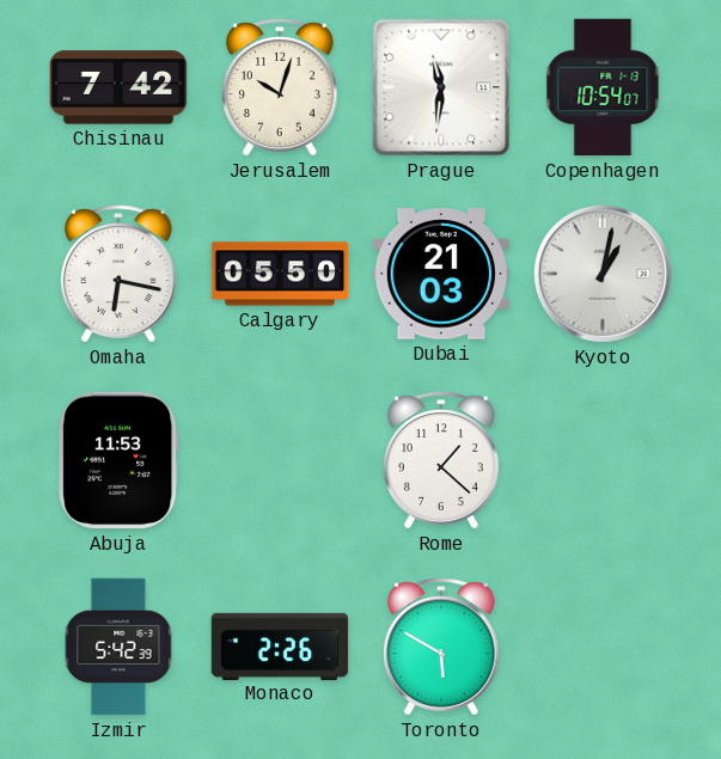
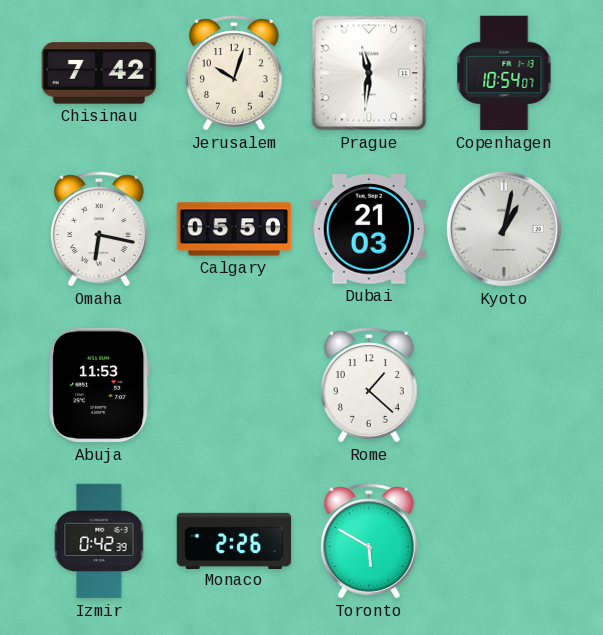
Izmir: 5:42 -> 0:42
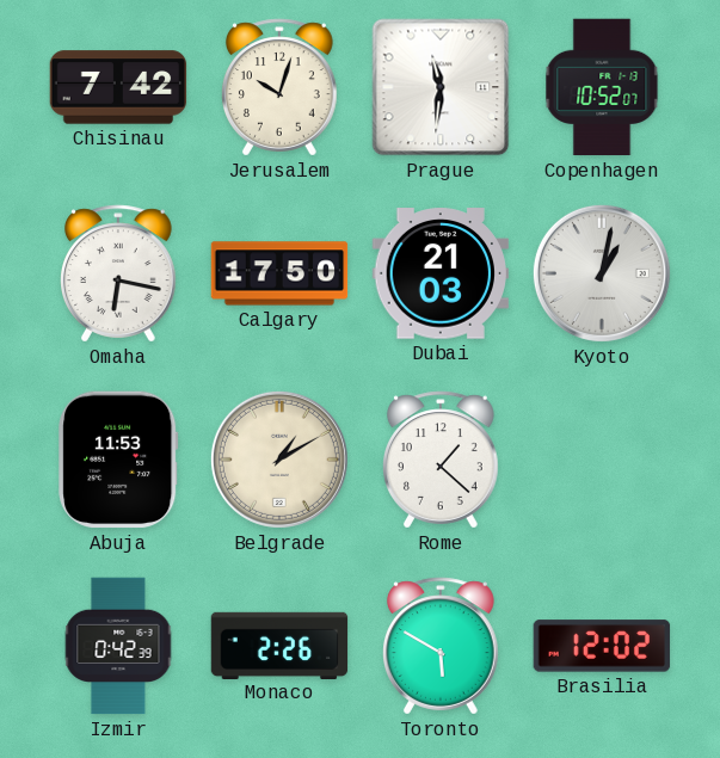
Copenhagen: 10:54 -> 10:52
Calgary: 05:50 -> 17:50
Belgrade: none -> 1:10
Brasilia: none -> 12:02
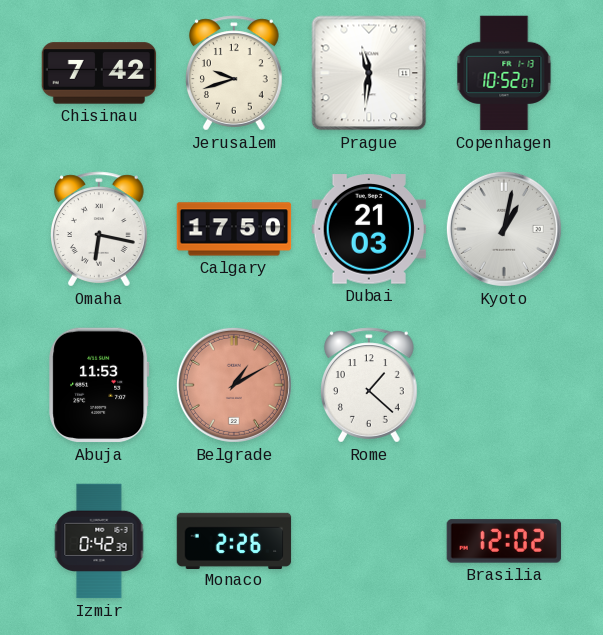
Jerusalem: 10:03 -> 9:42
Belgrade dial: cream -> salmon
Toronto: 5:50 -> none
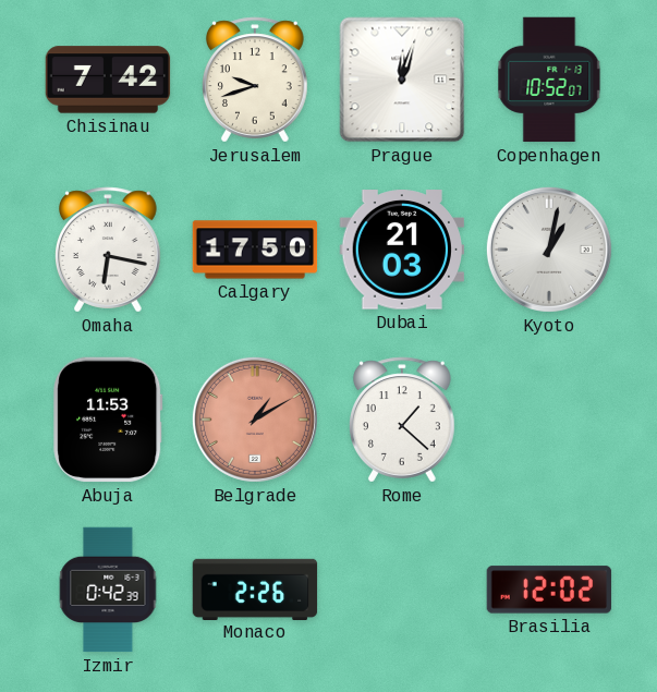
Prague: 11:31 -> 12:03
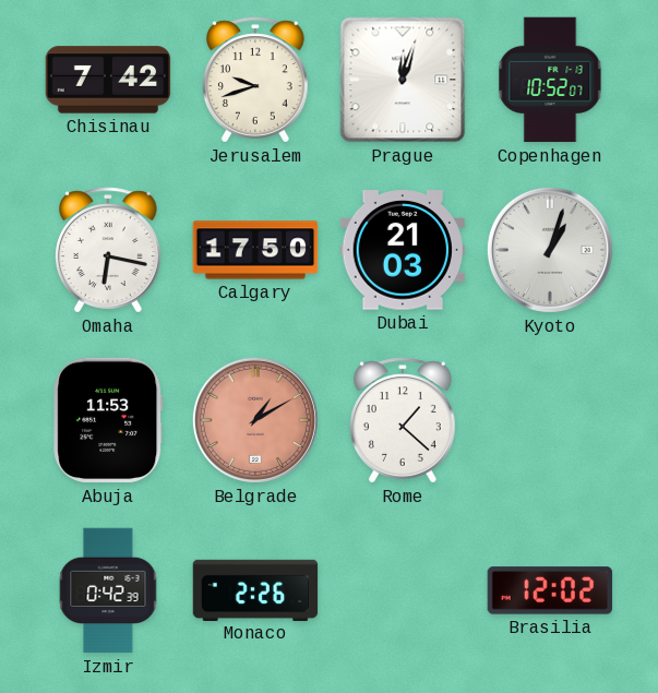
Kyoto: 1:02 -> 1:03
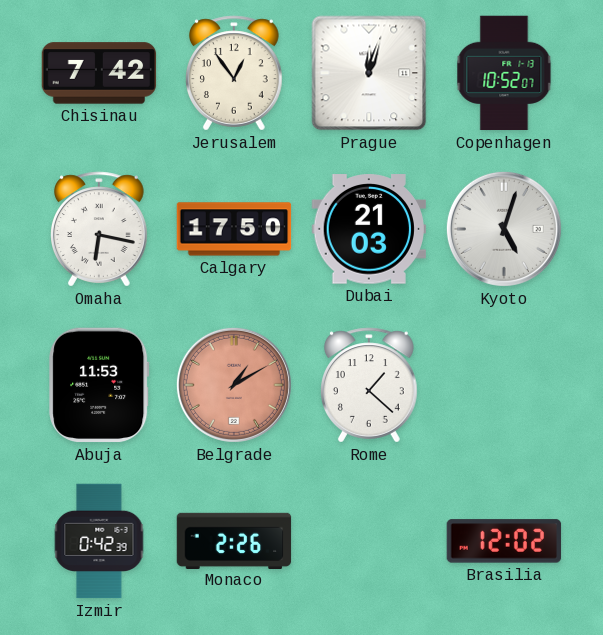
Jerusalem: 9:42 -> 12:54
Kyoto: 1:03 -> 5:03
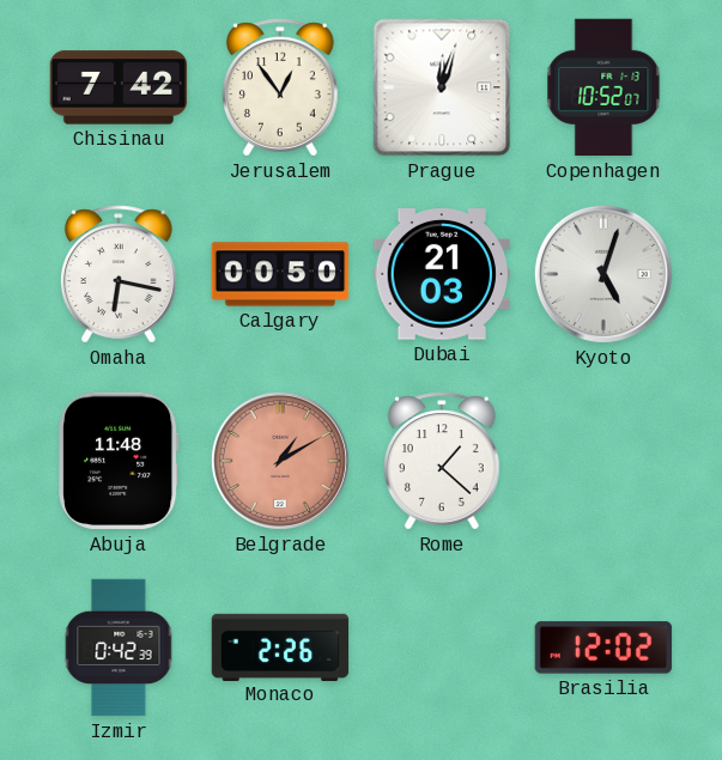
Calgary: 17:50 -> 00:50
Abuja: 11:53 -> 11:48
